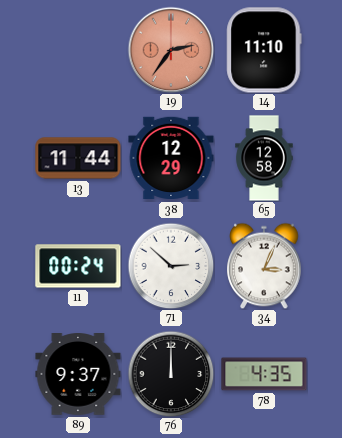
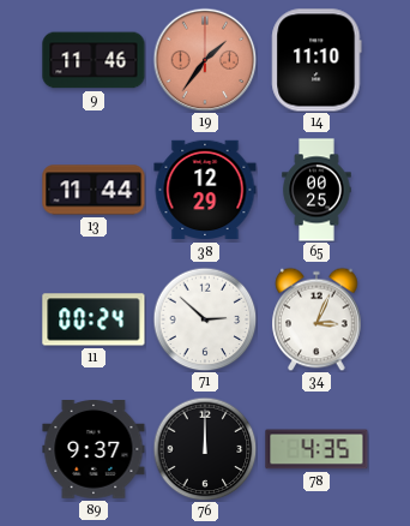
9: none -> 11:46
19: 2:36 -> 1:36
65: 12:58 -> 00:25
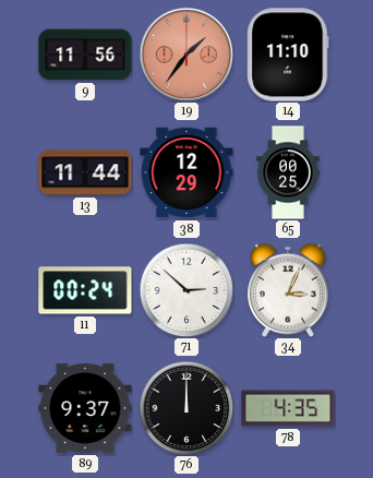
9: 11:46 -> 11:56
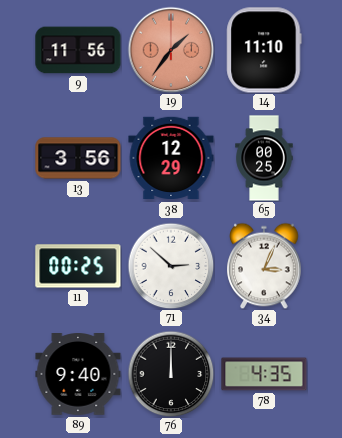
13: 11:44 -> 3:56
11: 00:24 -> 00:25
89: 9:37 -> 9:40
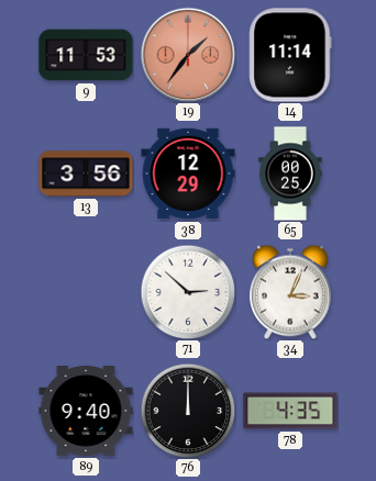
9: 11:56 -> 11:53
14: 11:10 -> 11:14
11: 00:25 -> none
